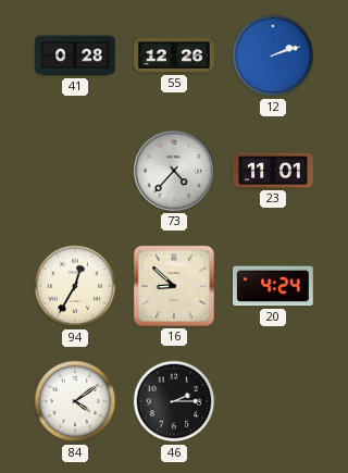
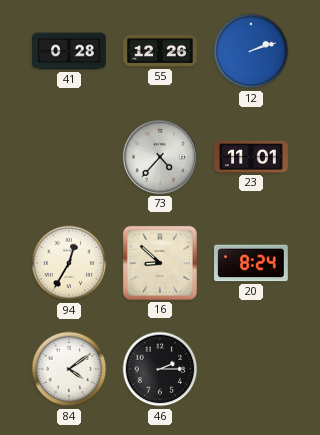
20: 4:24 -> 8:24
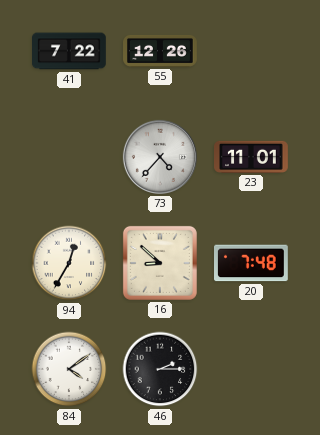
41: 0:28 -> 7:22
12: 2:12 -> none
20: 8:24 -> 7:48
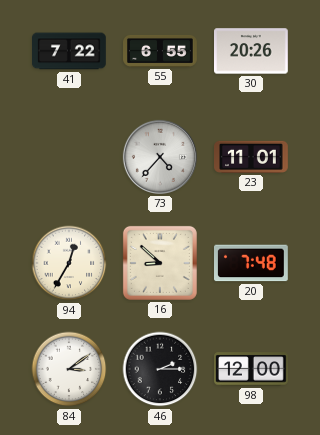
55: 12:26 -> 6:55
30: none -> 20:26
84: 4:09 -> 3:09
98: none -> 12:00
